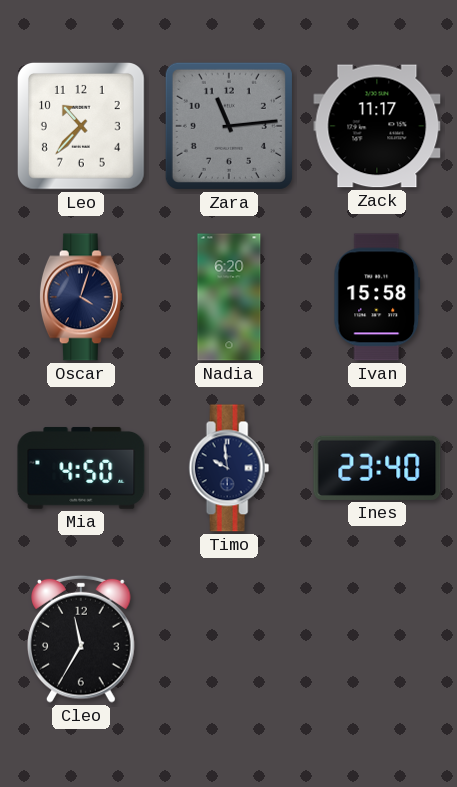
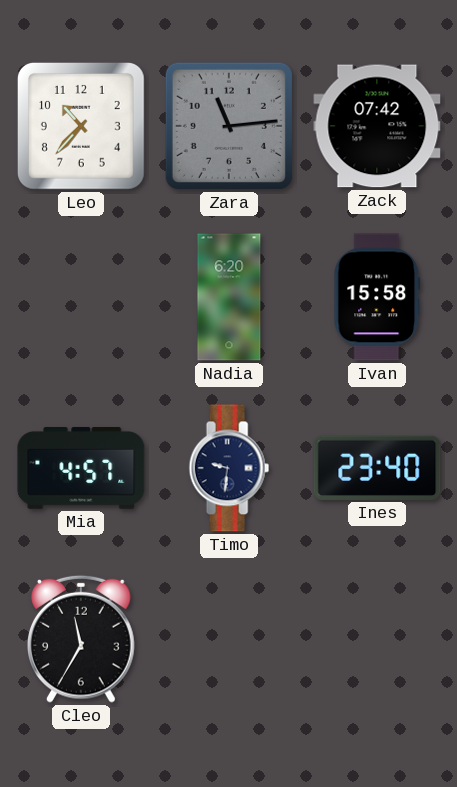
Zack: 11:17 -> 07:42
Oscar: 4:03 -> none
Mia: 4:50 -> 4:57
Timo: 9:59 -> 9:31
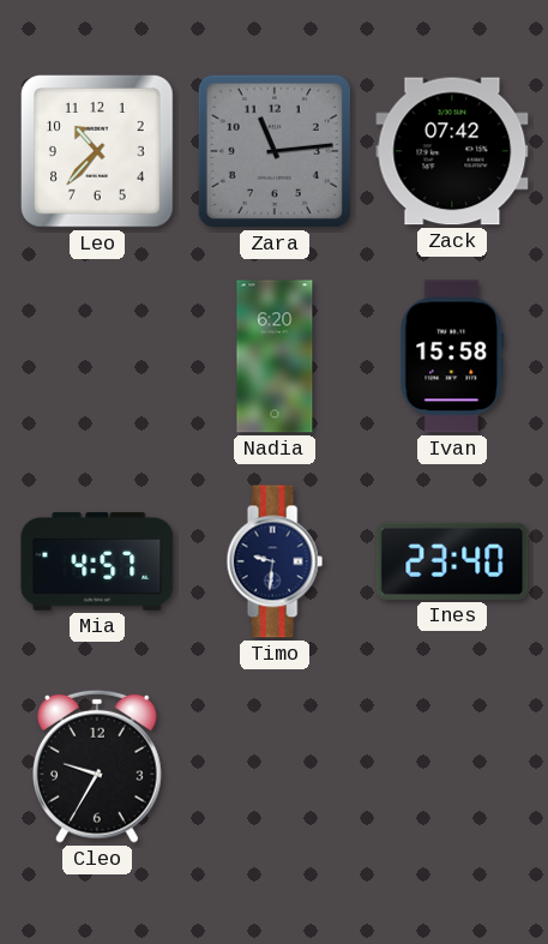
Cleo: 11:35 -> 9:35
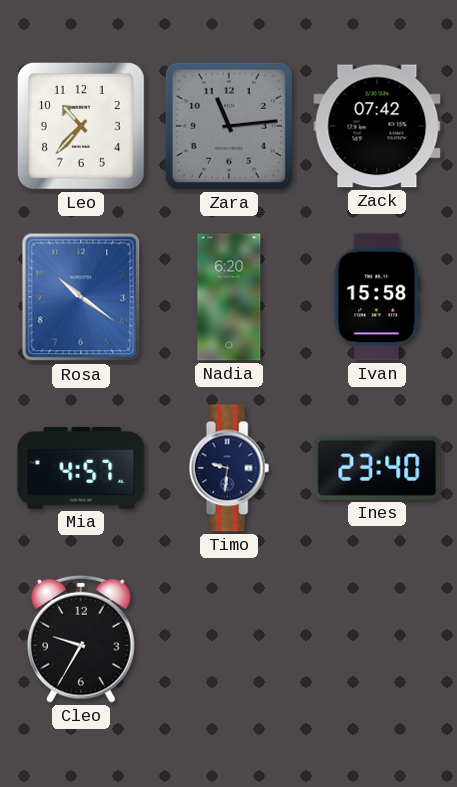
Rosa: none -> 10:21
